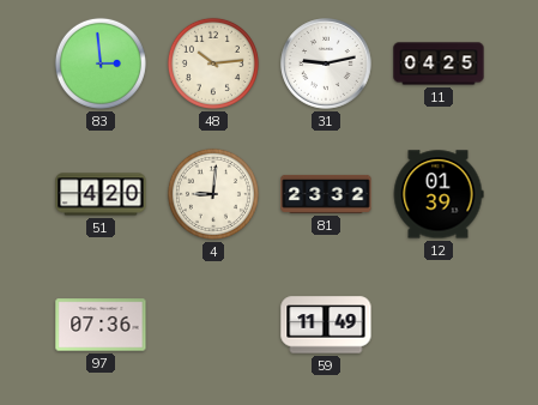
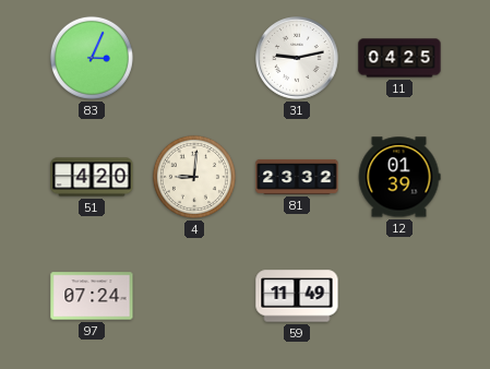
83: 2:59 -> 3:04
48: 10:14 -> none
97: 07:36 -> 07:24
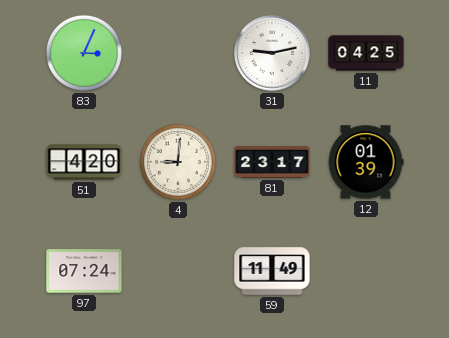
81: 23:32 -> 23:17
